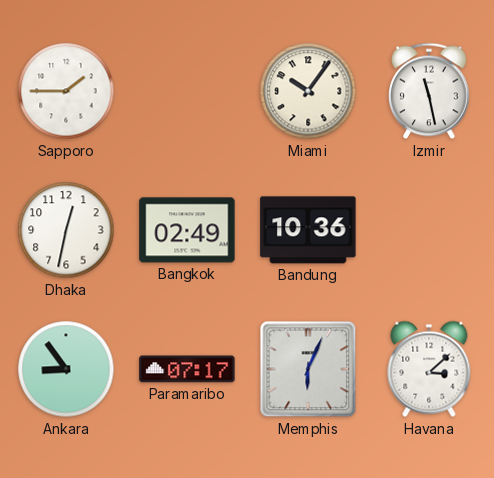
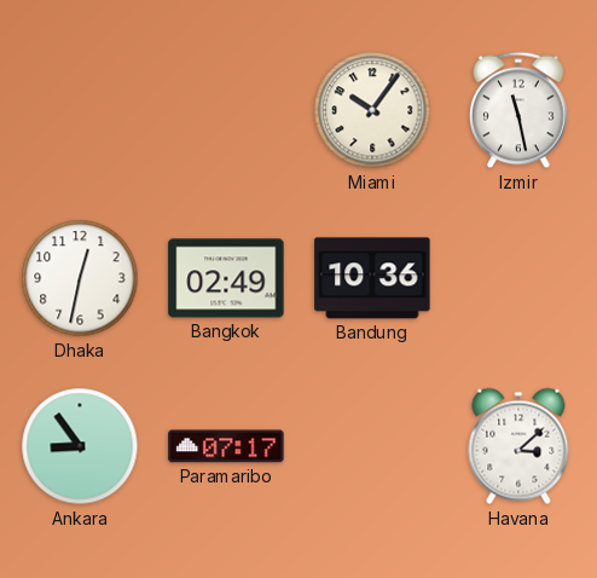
Sapporo: 1:45 -> none
Memphis: 6:04 -> none
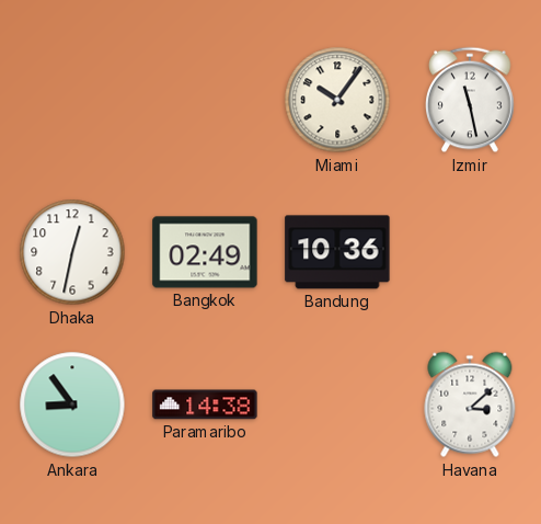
Paramaribo: 07:17 -> 14:38
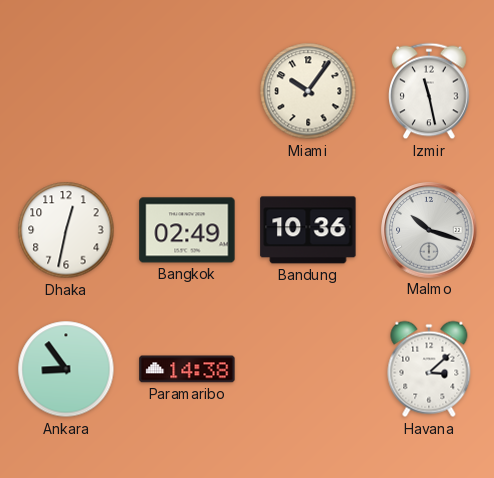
Malmo: none -> 10:18
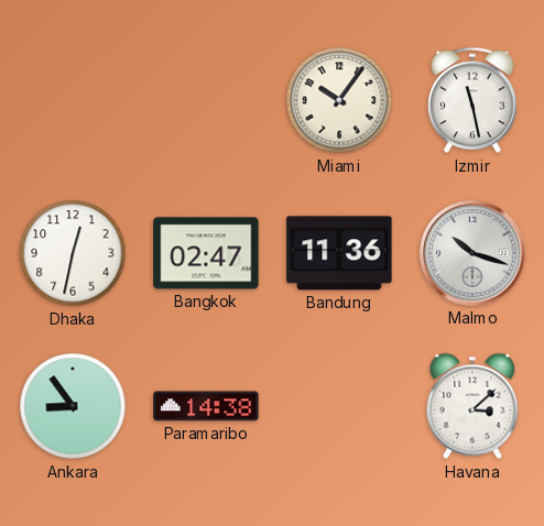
Bangkok: 02:49 -> 02:47
Bandung: 10:36 -> 11:36
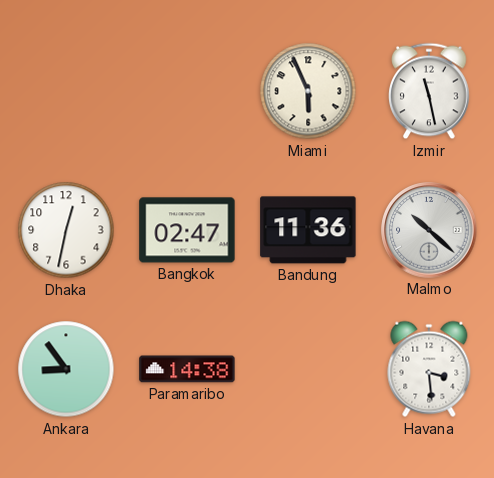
Miami: 10:06 -> 5:56
Malmo: 10:18 -> 10:22
Havana: 3:08 -> 3:29
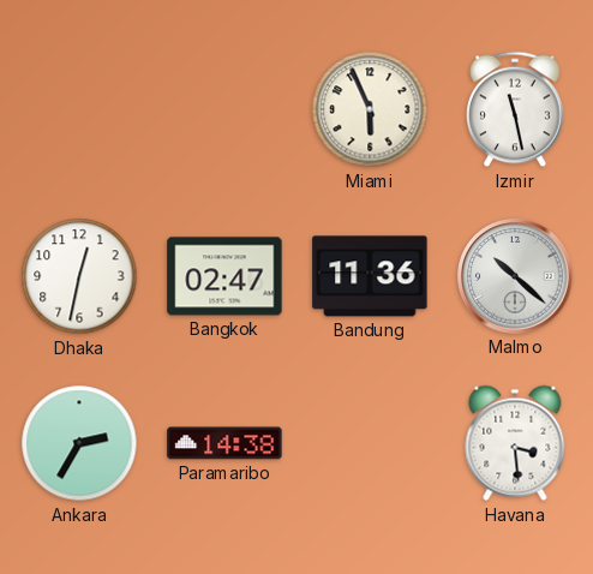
Ankara: 8:54 -> 2:35
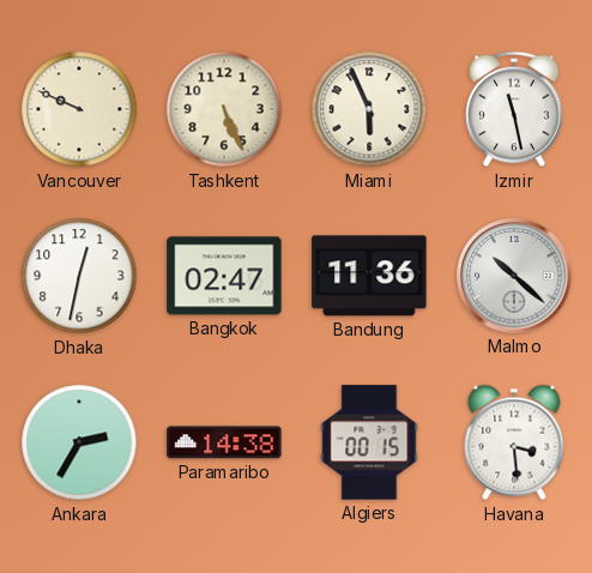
Vancouver: none -> 9:49
Tashkent: none -> 5:26
Algiers: none -> 00:15
